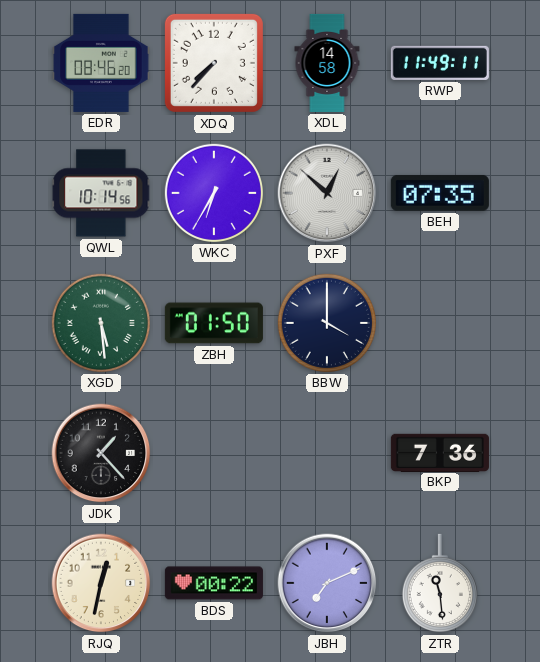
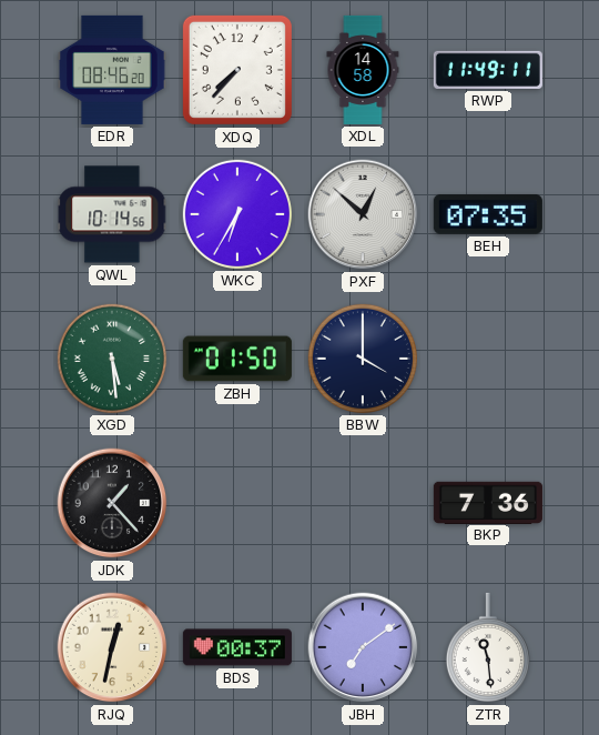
BDS: 00:22 -> 00:37
JBH: 7:11 -> 7:09
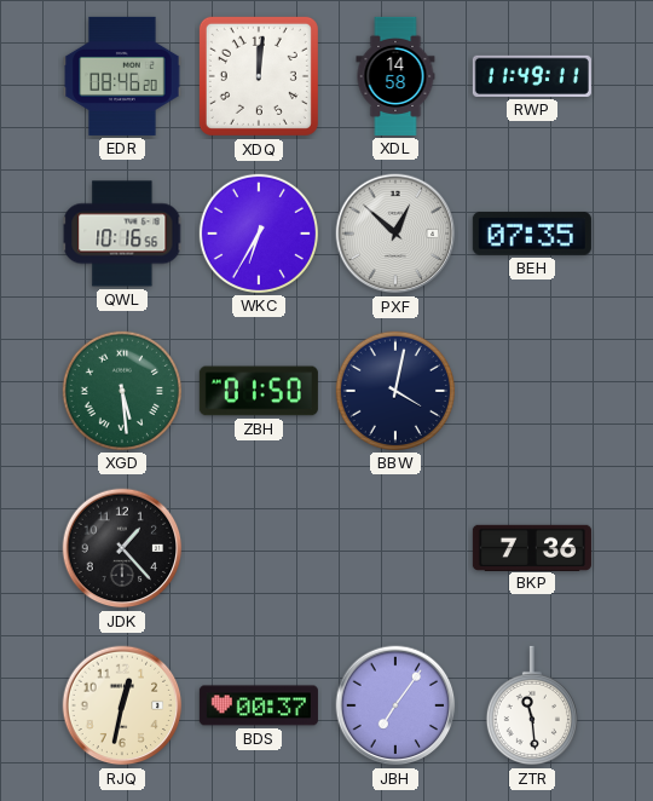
XDQ: 7:37 -> 12:01
QWL: 10:14 -> 10:16
BBW: 4:00 -> 4:02
JBH: 7:09 -> 7:06
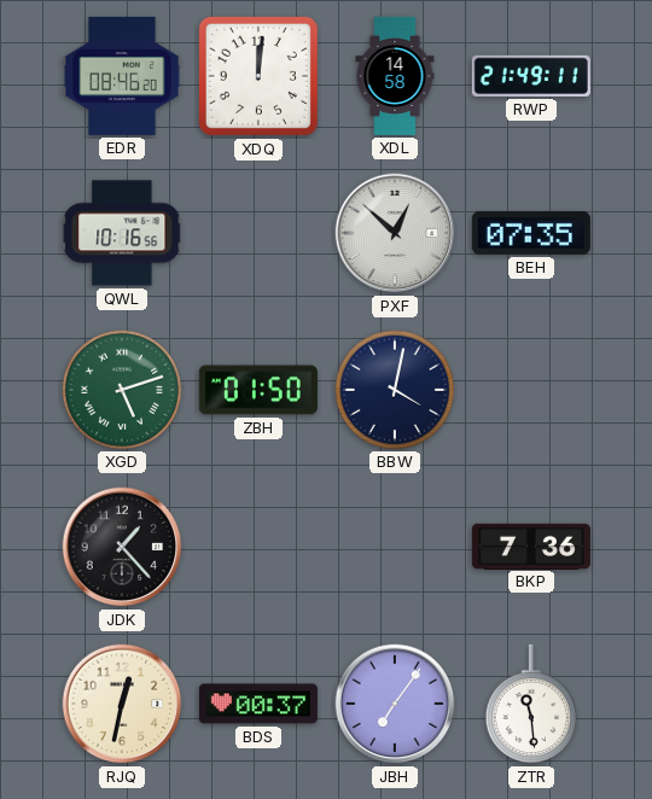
RWP: 11:49 -> 21:49
WKC: 6:35 -> none
XGD: 5:29 -> 5:12
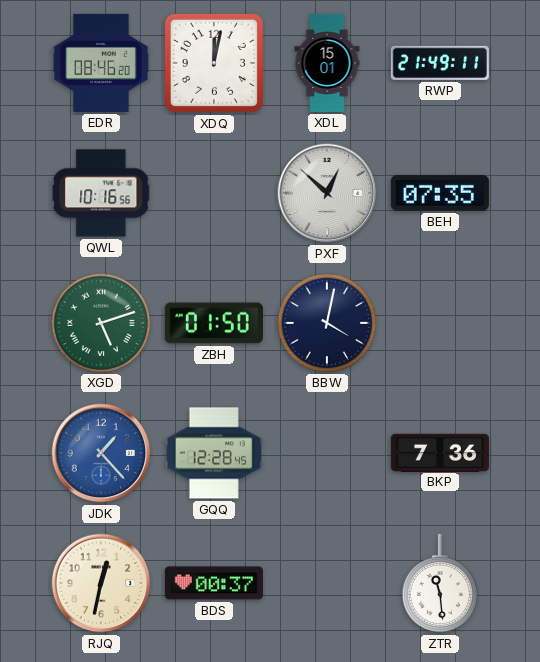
XDQ: 12:01 -> 12:02
XDL: 14:58 -> 15:01
JDK dial: black -> blue
GQQ: none -> 12:28
JBH: 7:06 -> none
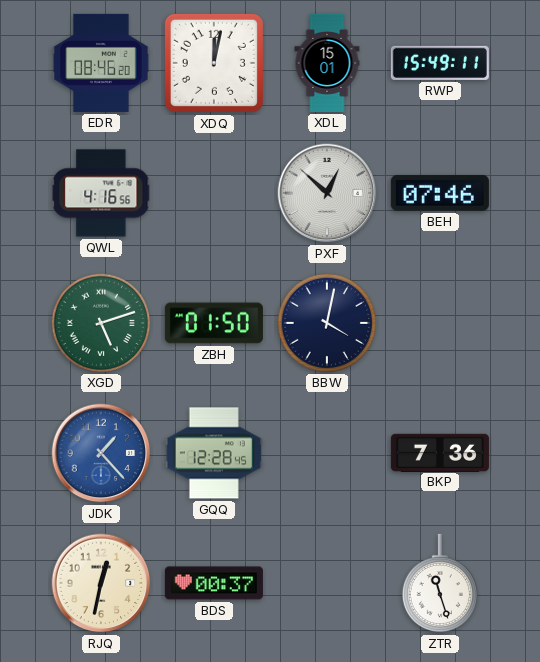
RWP: 21:49 -> 15:49
QWL: 10:16 -> 4:16
BEH: 07:35 -> 07:46
ZTR: 11:29 -> 11:27
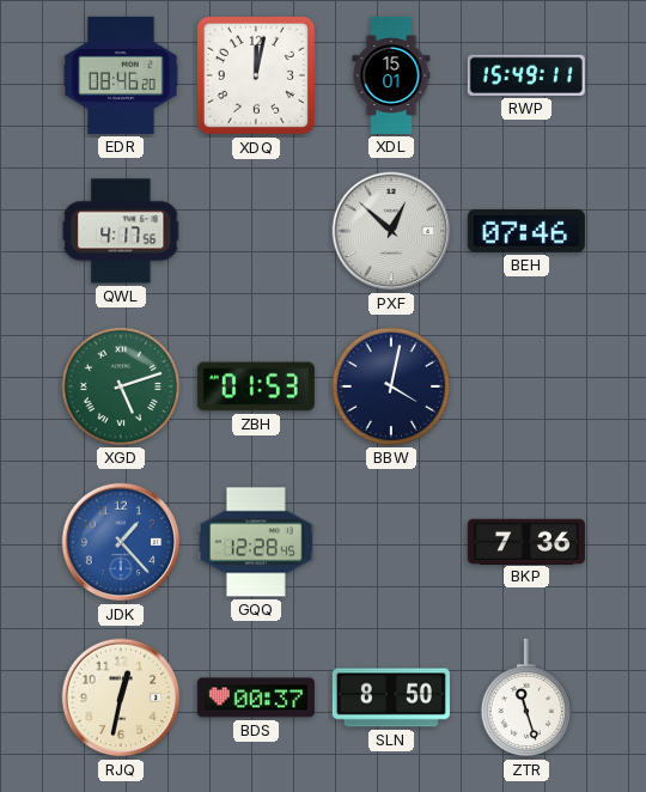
QWL: 4:16 -> 4:17
ZBH: 01:50 -> 01:53
SLN: none -> 8:50
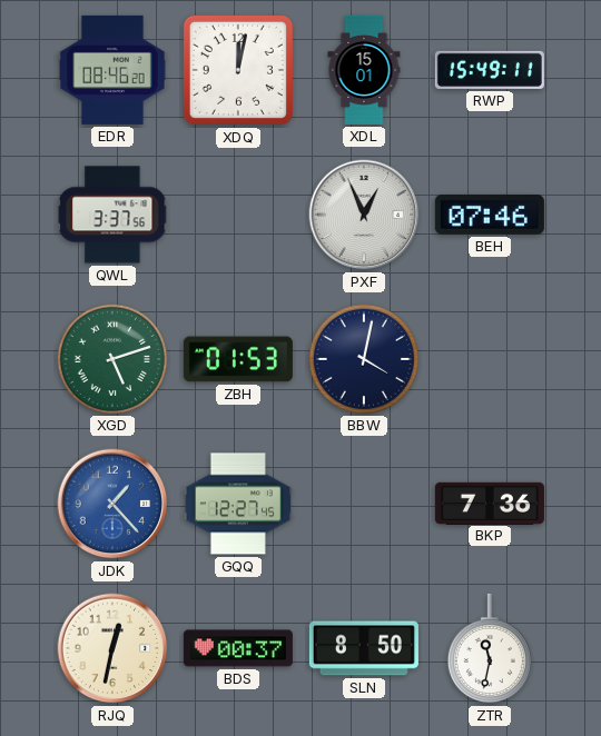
QWL: 4:17 -> 3:37
PXF: 12:52 -> 12:56
GQQ: 12:28 -> 12:27
ZTR: 11:27 -> 11:32
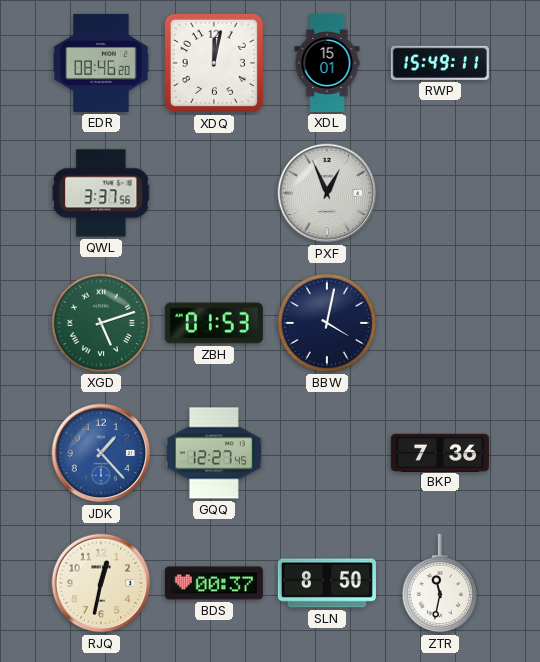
BEH: 07:46 -> none
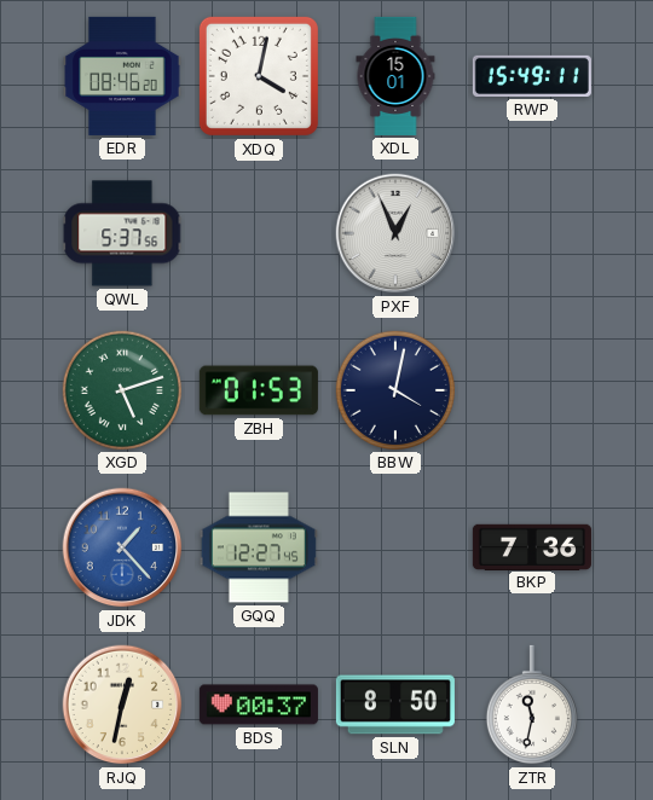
XDQ: 12:02 -> 4:02
QWL: 3:37 -> 5:37
